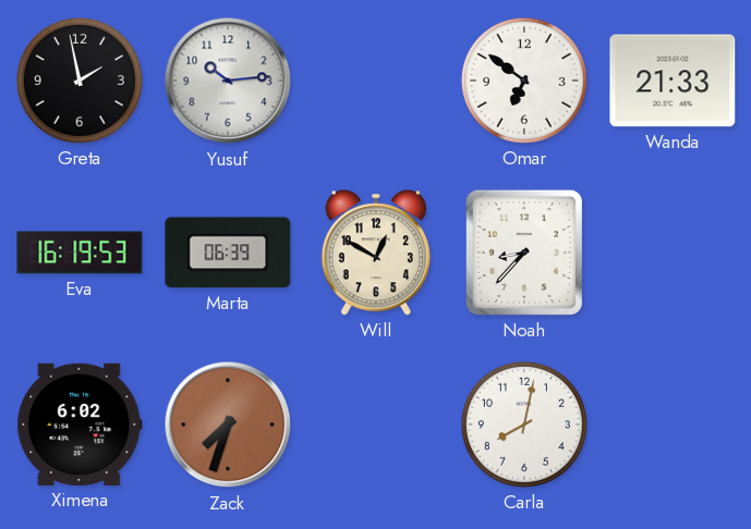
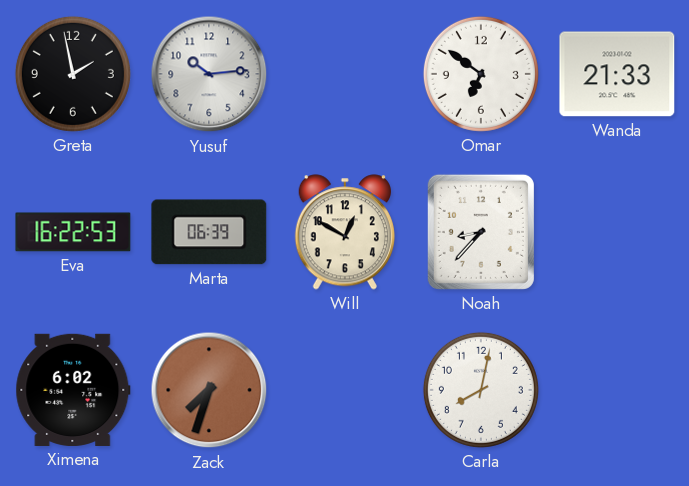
Eva: 16:19 -> 16:22
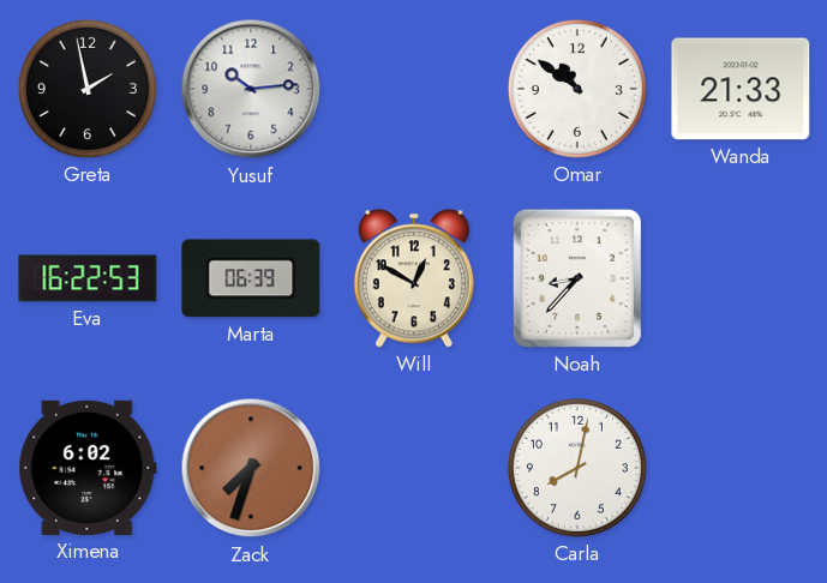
Omar: 6:51 -> 10:51
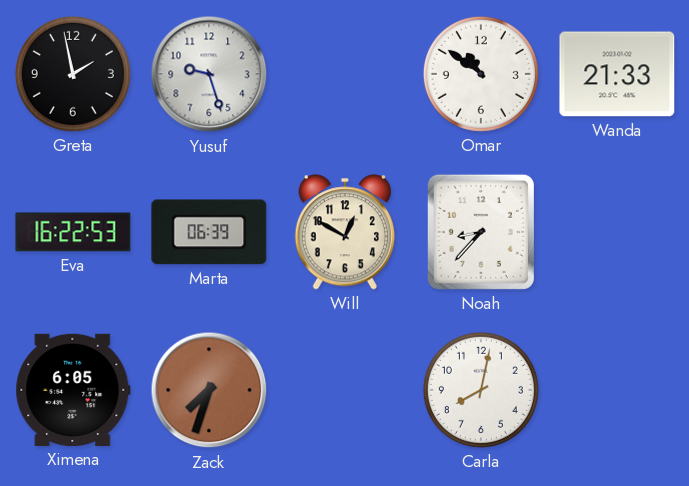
Yusuf: 10:14 -> 9:27
Ximena: 6:02 -> 6:05
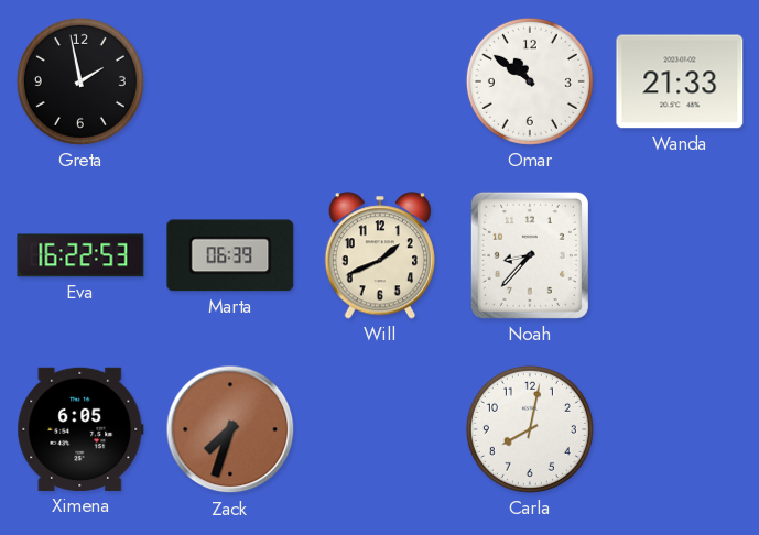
Yusuf: 9:27 -> none
Will: 12:50 -> 1:41
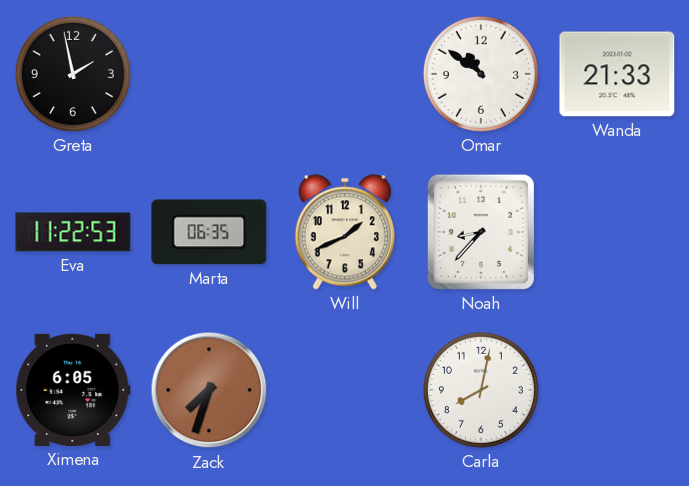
Eva: 16:22 -> 11:22
Marta: 06:39 -> 06:35
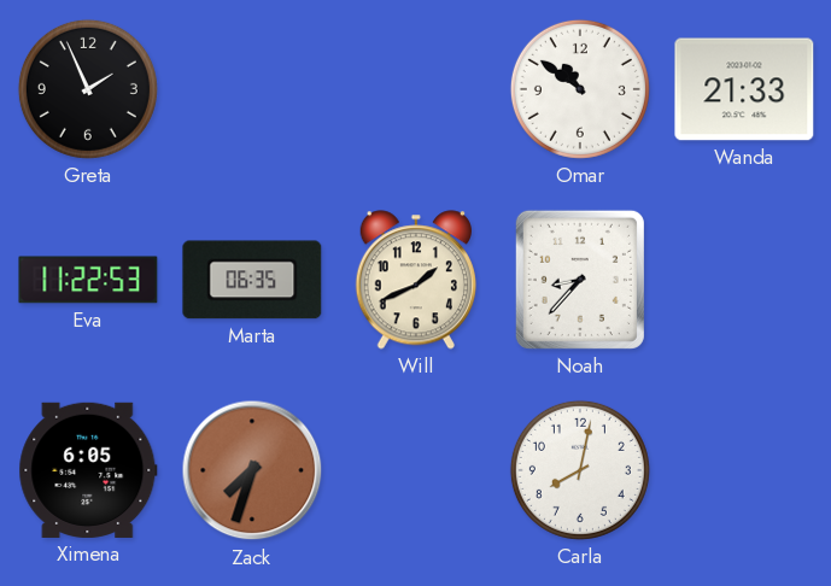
Greta: 1:58 -> 1:56
